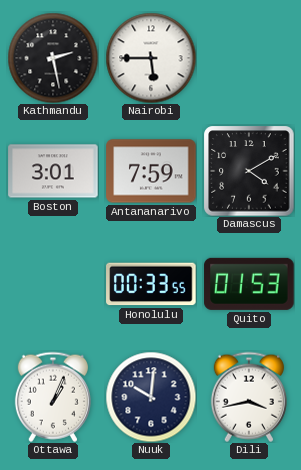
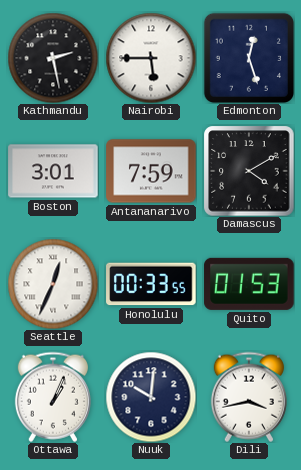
Edmonton: none -> 12:27
Seattle: none -> 12:34
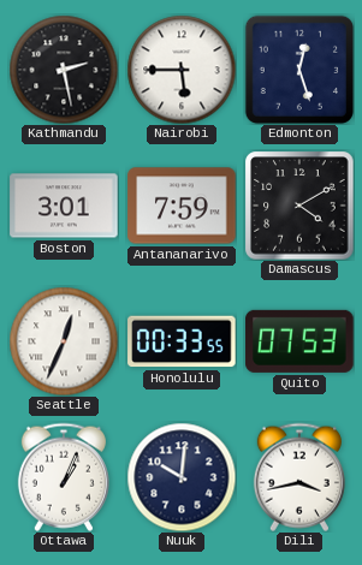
Quito: 01:53 -> 07:53
